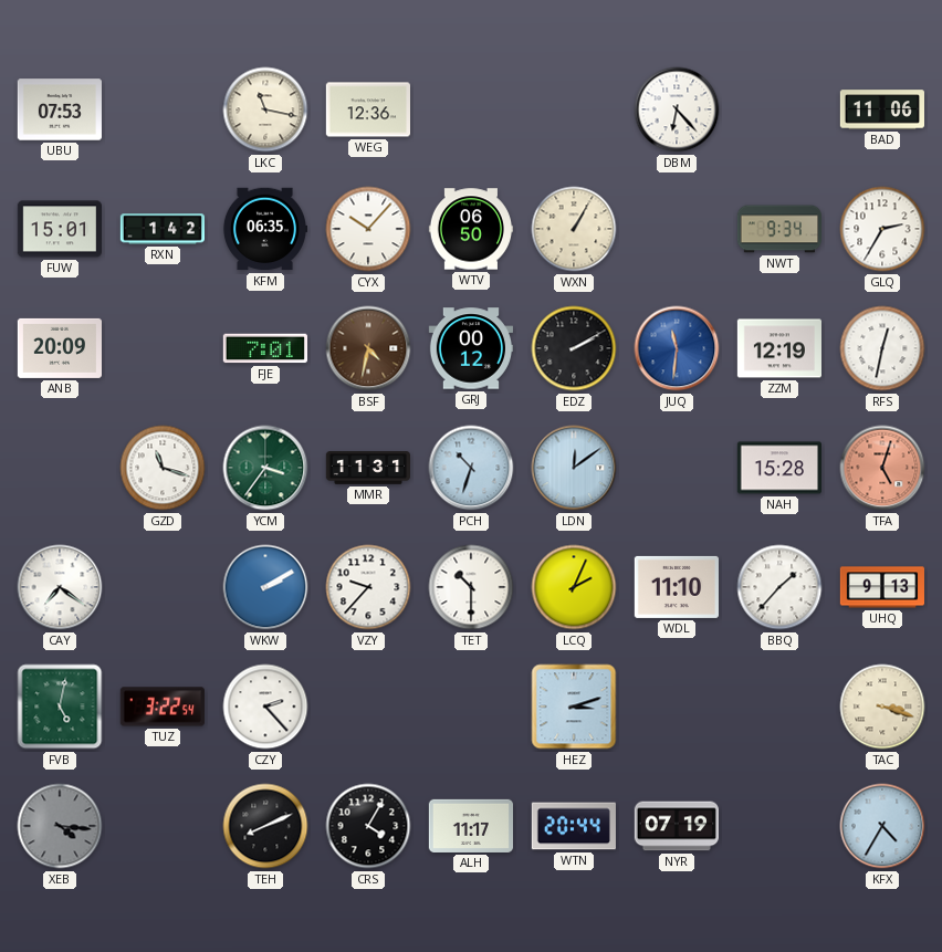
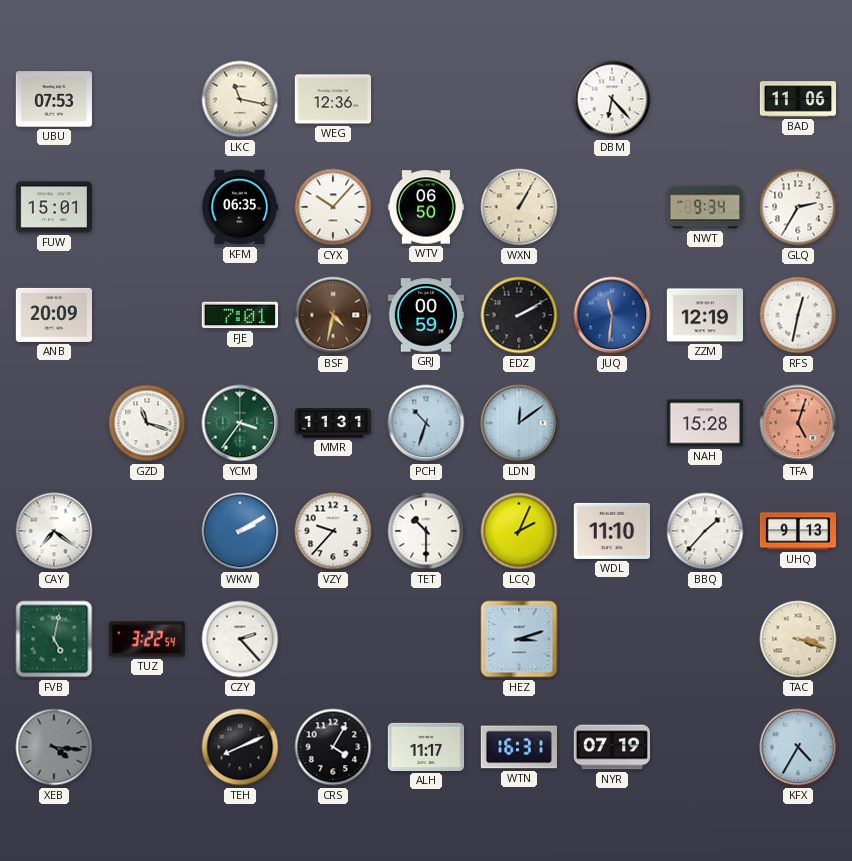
RXN: 1:42 -> none
GRJ: 00:12 -> 00:59
WTN: 20:44 -> 16:31
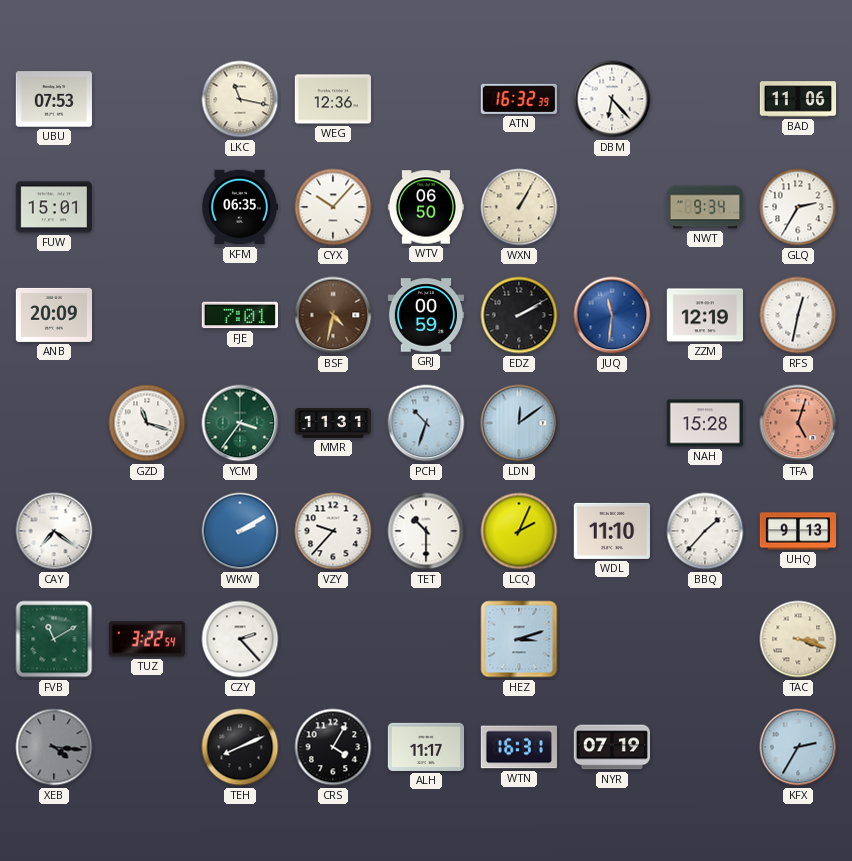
ATN: none -> 16:32
FVB: 5:02 -> 11:10
KFX: 4:35 -> 2:35
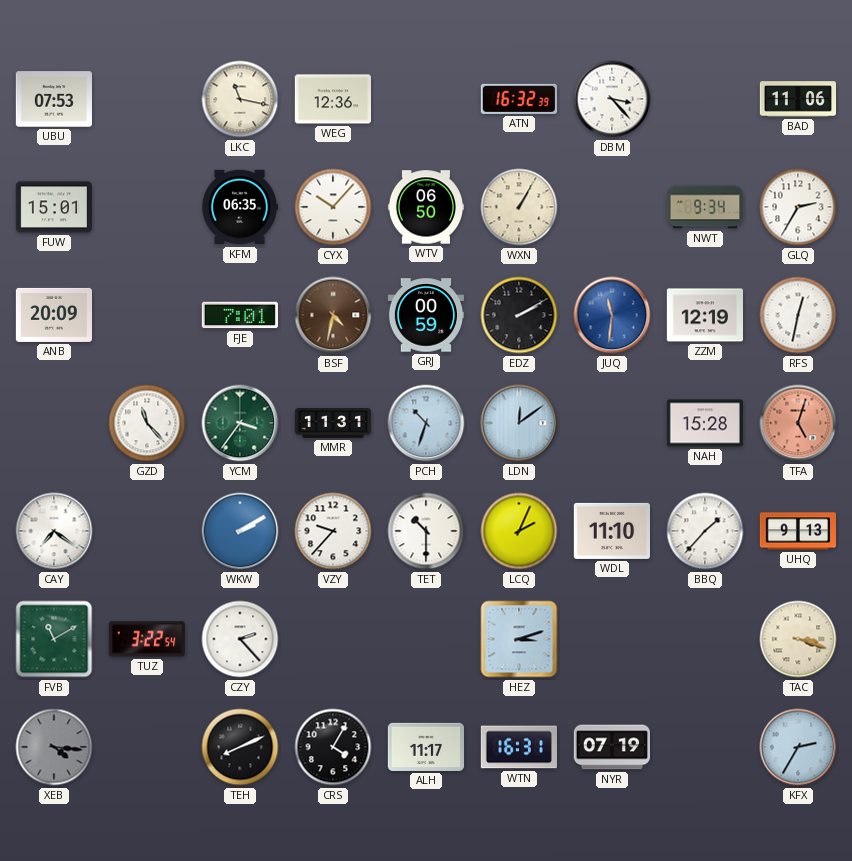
DBM: 6:23 -> 3:23
GZD: 11:18 -> 11:23
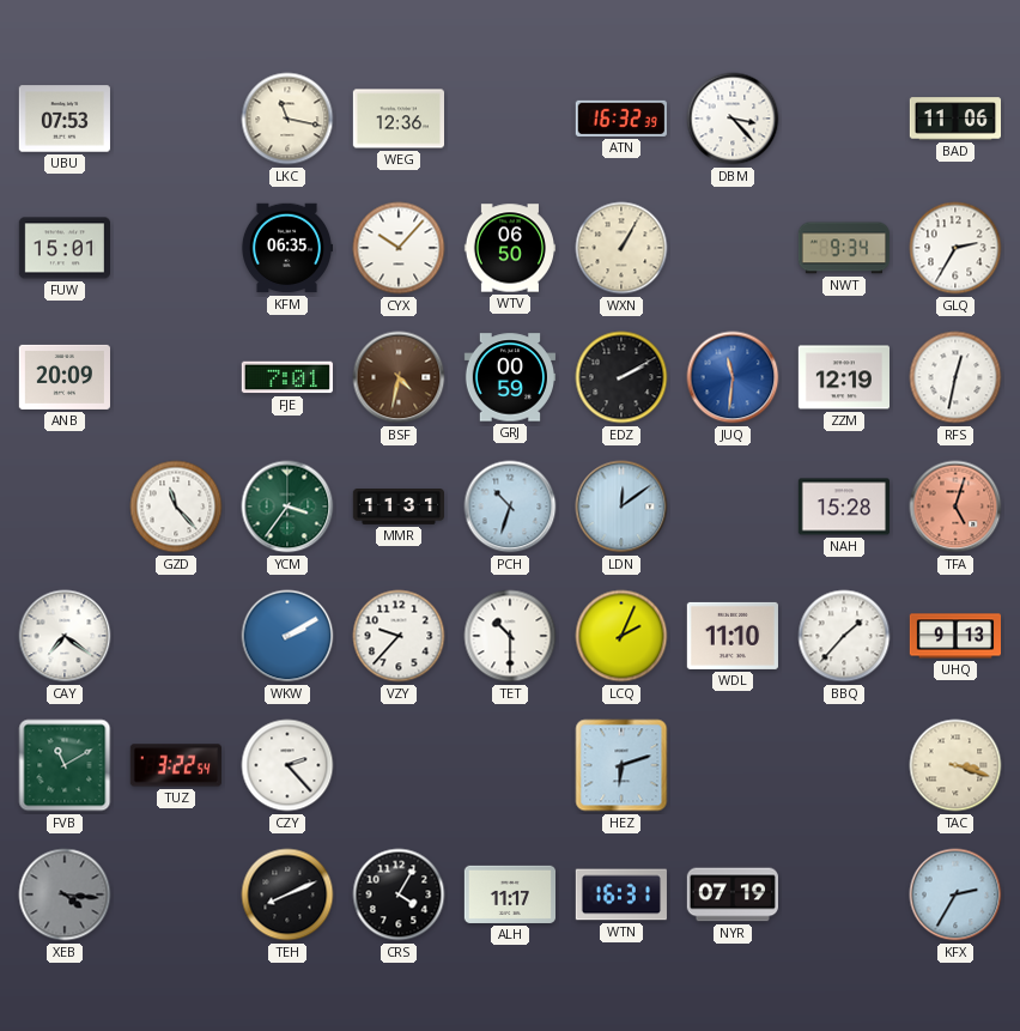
HEZ: 3:12 -> 6:12
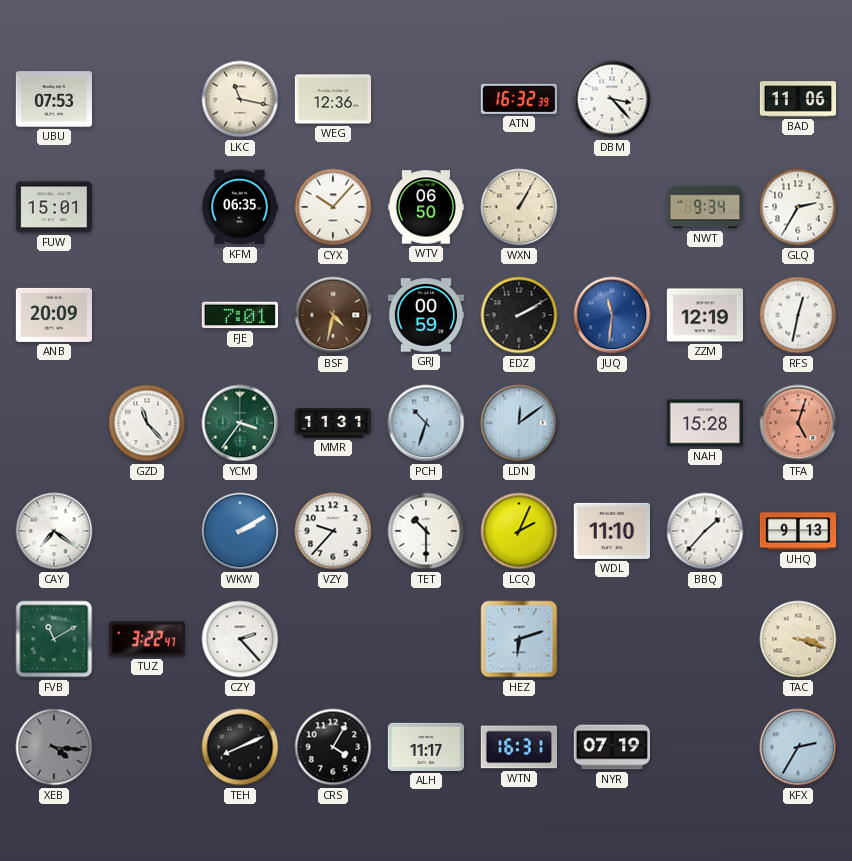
TUZ: 3:22:54 -> 3:22:47
